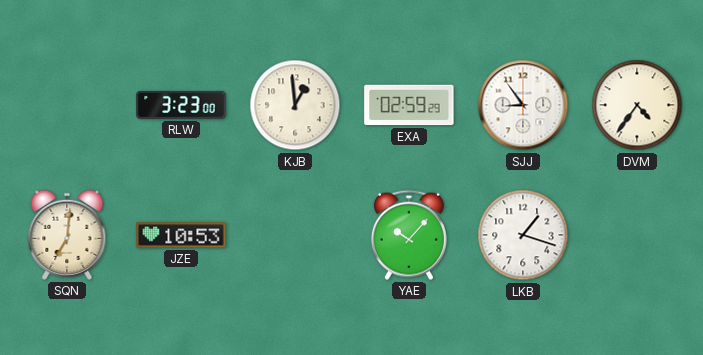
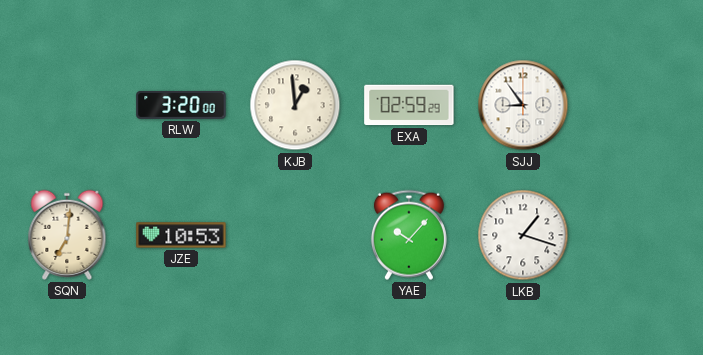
RLW: 3:23 -> 3:20
DVM: 4:36 -> none
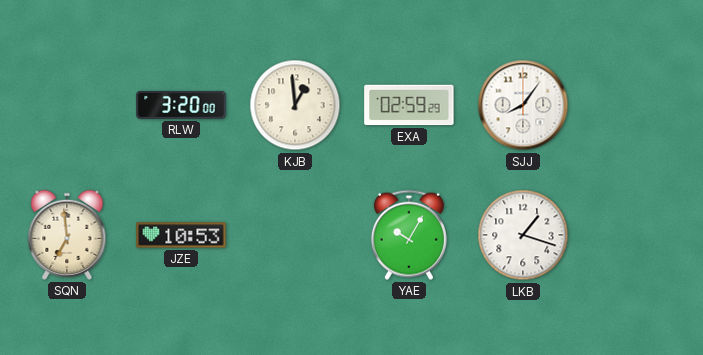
SJJ: 8:54 -> 8:06
SQN: 7:01 -> 6:59
YAE: 10:07 -> 10:05
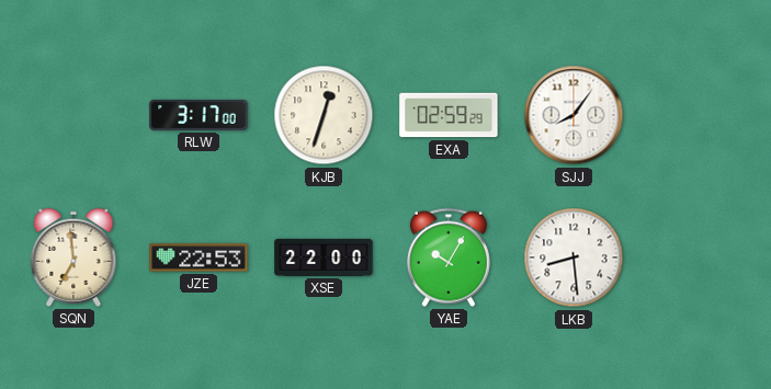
RLW: 3:20 -> 3:17
KJB: 12:59 -> 12:33
JZE: 10:53 -> 22:53
XSE: none -> 22:00
LKB: 1:18 -> 8:29
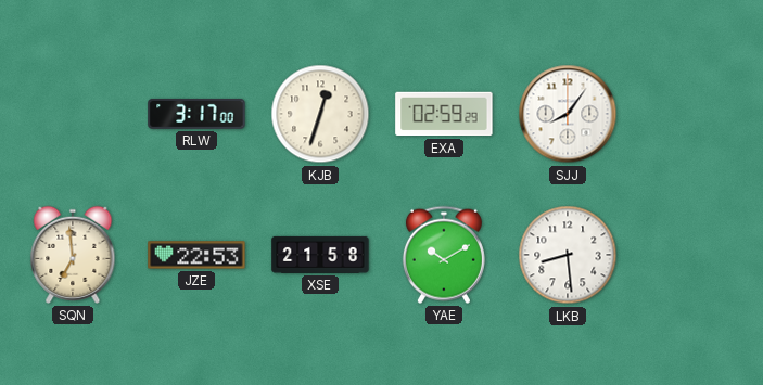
XSE: 22:00 -> 21:58
YAE: 10:05 -> 10:10
